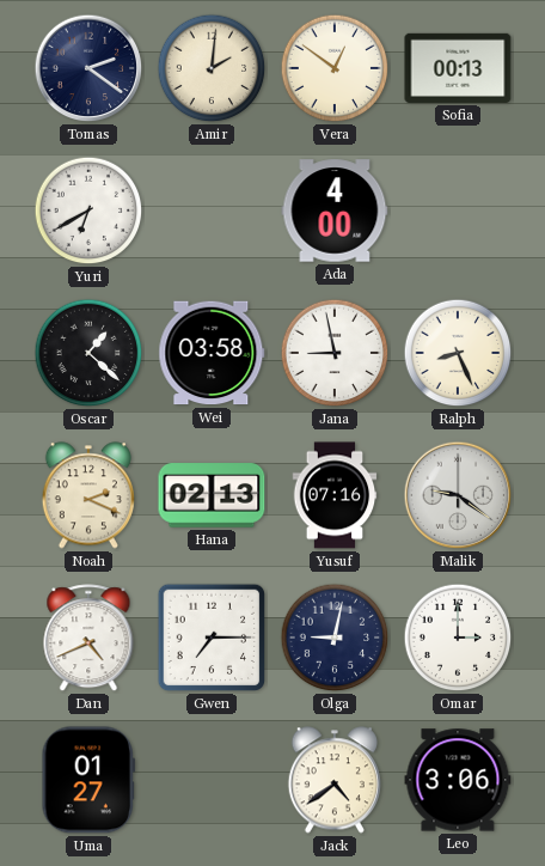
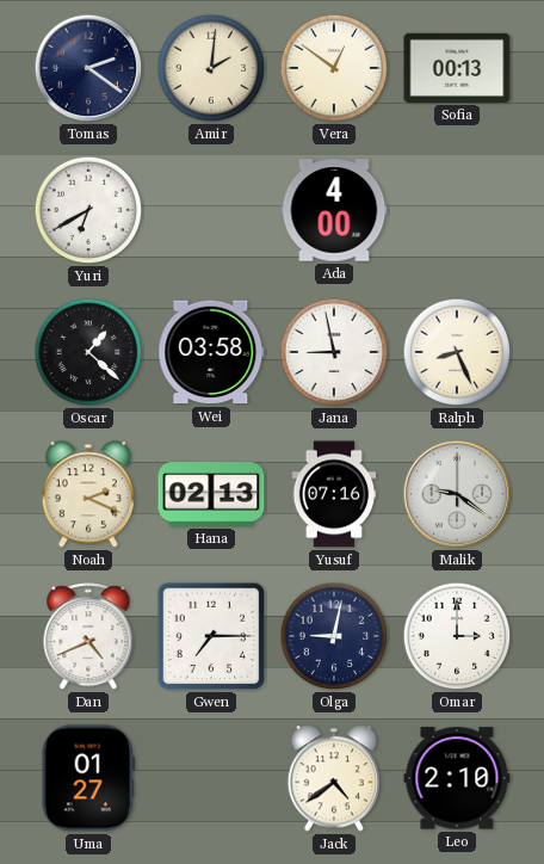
Leo: 3:06 -> 2:10
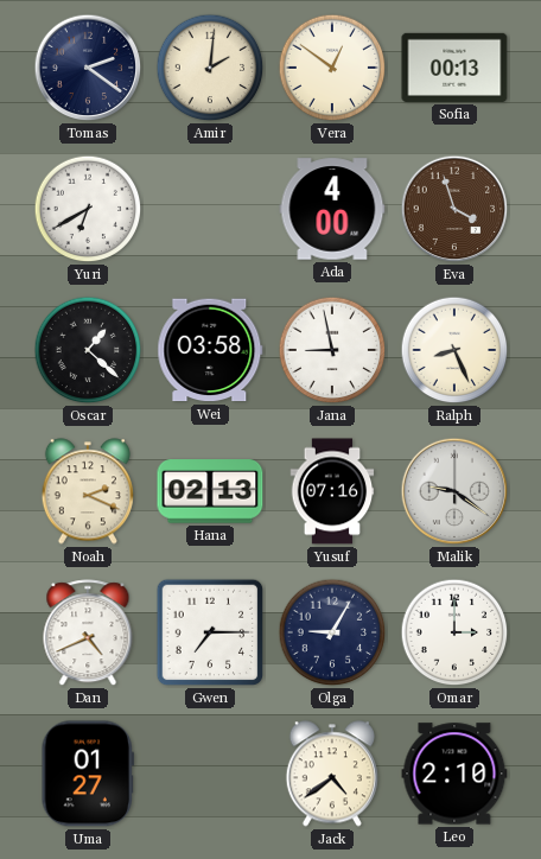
Eva: none -> 3:57
Olga: 9:02 -> 9:05
